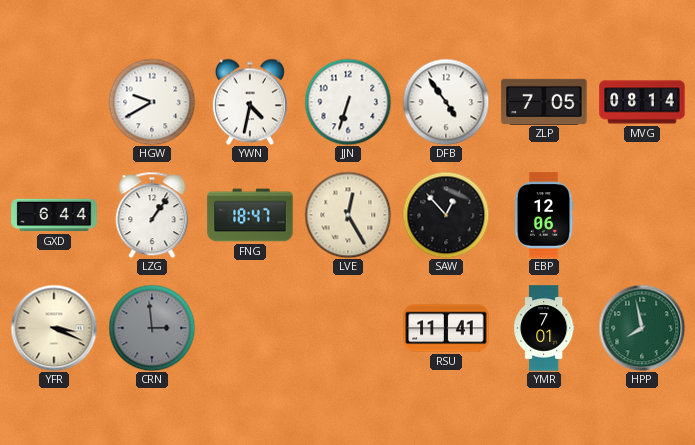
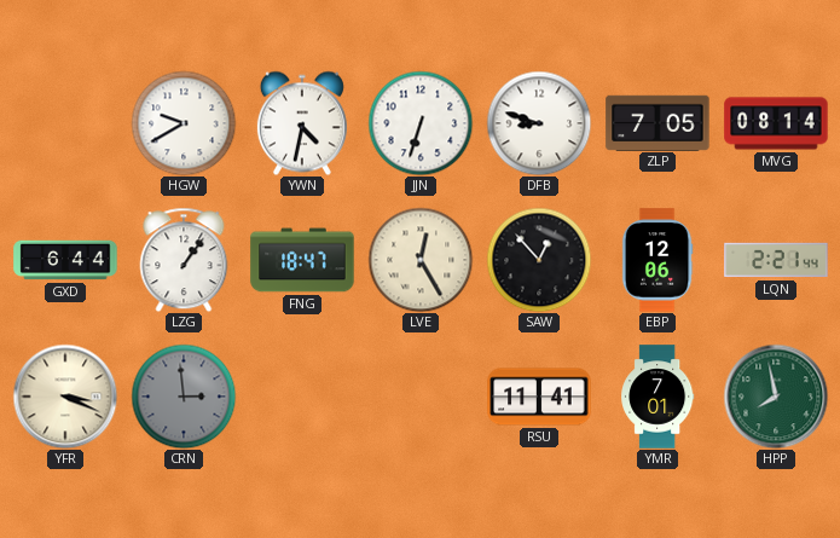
DFB: 4:54 -> 8:48
LQN: none -> 2:21
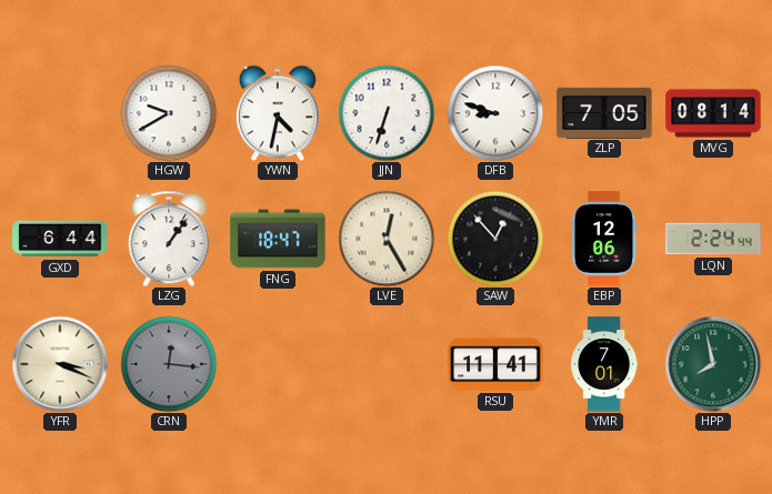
LQN: 2:21 -> 2:24
CRN: 2:59 -> 12:16
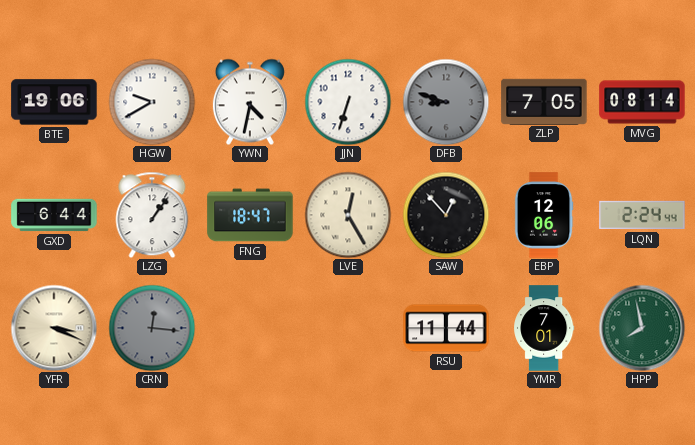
BTE: none -> 19:06
DFB dial: white -> grey
RSU: 11:41 -> 11:44
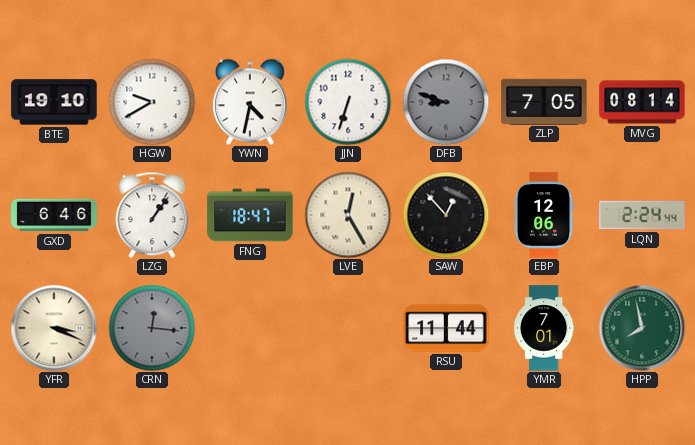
BTE: 19:06 -> 19:10
GXD: 6:44 -> 6:46
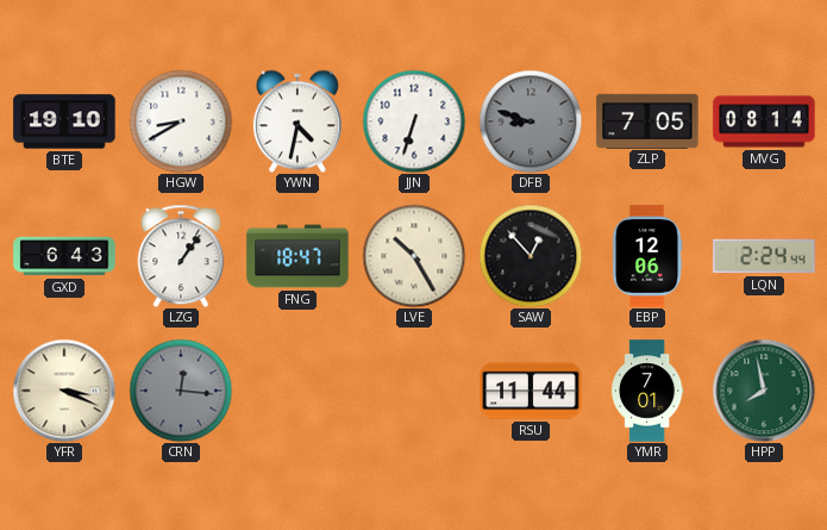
HGW: 9:40 -> 8:40
GXD: 6:46 -> 6:43
LVE: 12:25 -> 10:25
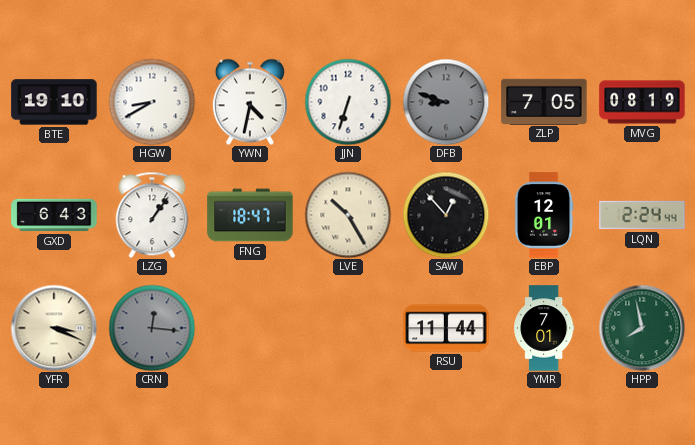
MVG: 08:14 -> 08:19
EBP: 12:06 -> 12:01
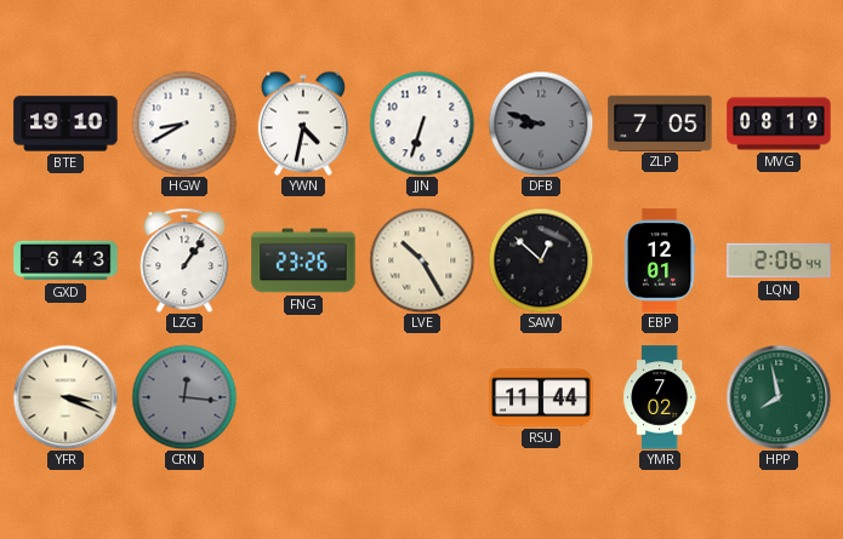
FNG: 18:47 -> 23:26
SAW: 12:53 -> 12:52
LQN: 2:24 -> 2:06
YMR: 7:01 -> 7:02
